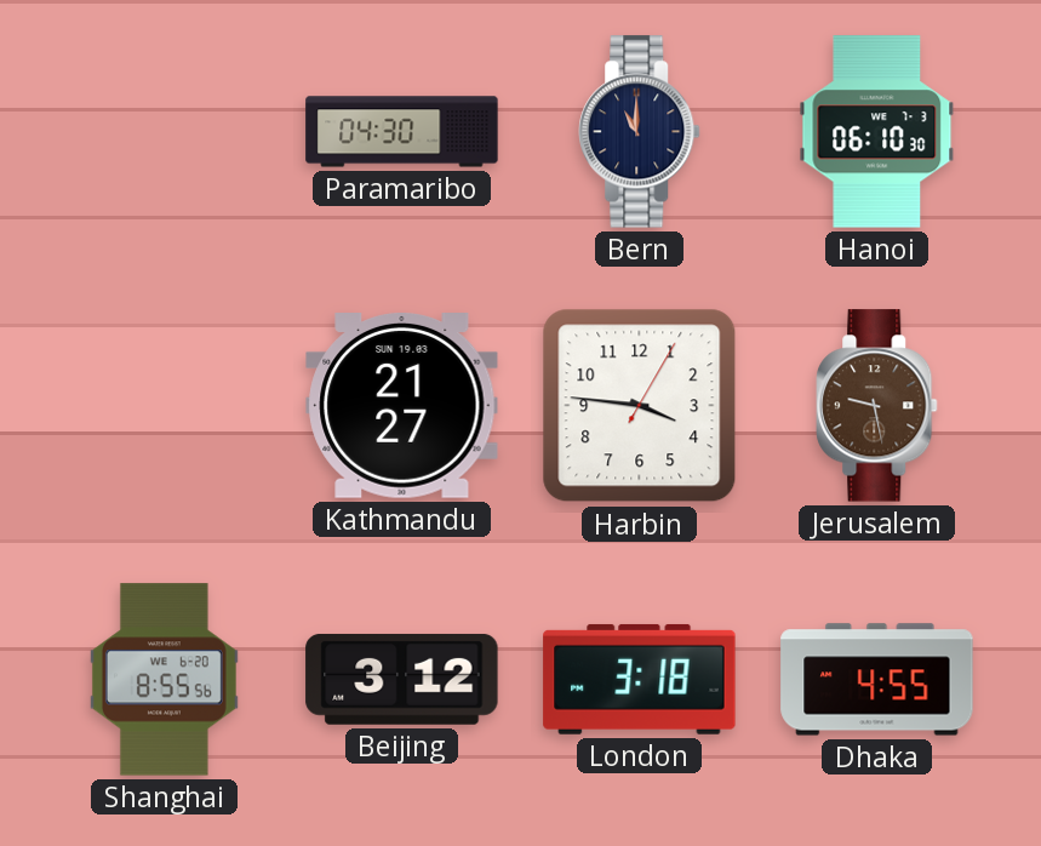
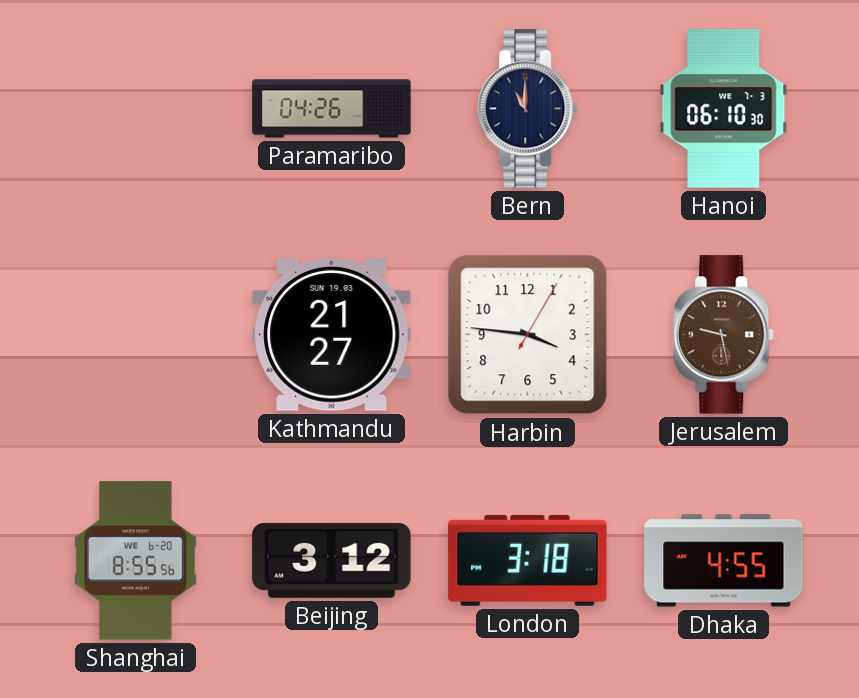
Paramaribo: 04:30 -> 04:26
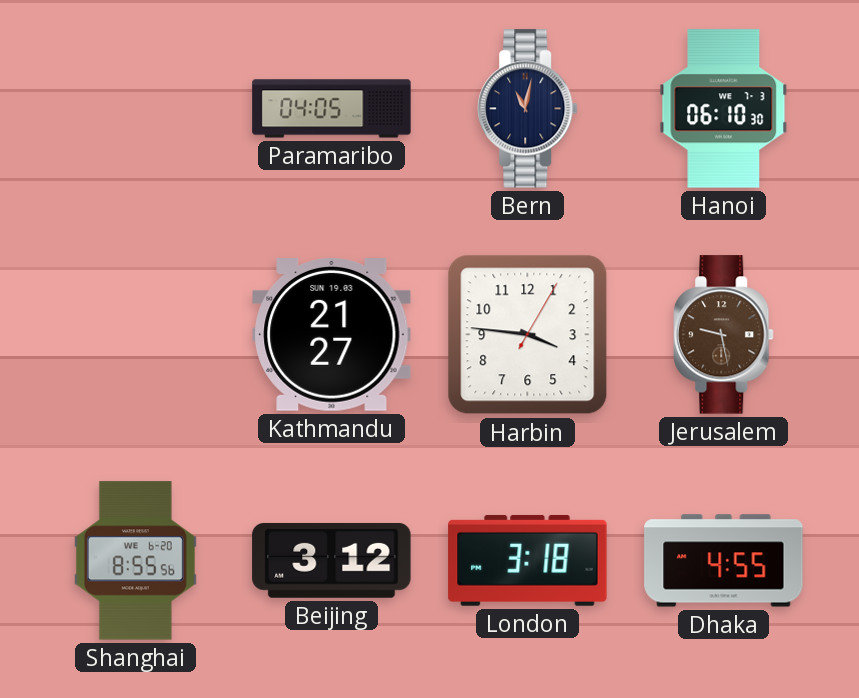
Paramaribo: 04:26 -> 04:05
Bern: 11:00 -> 11:02
